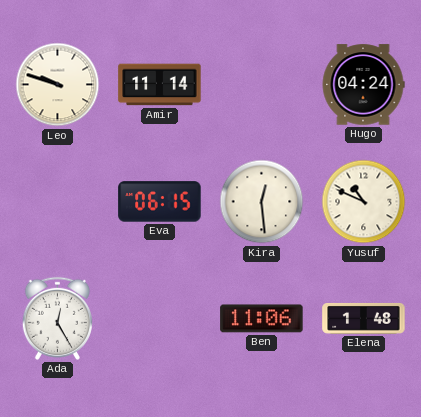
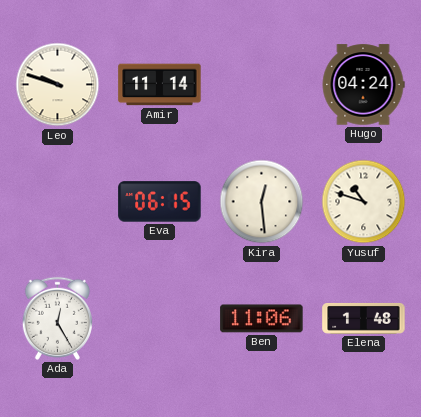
Yusuf: 10:49 -> 10:48
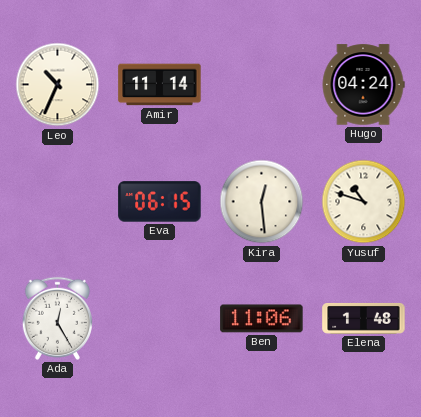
Leo: 9:48 -> 10:34
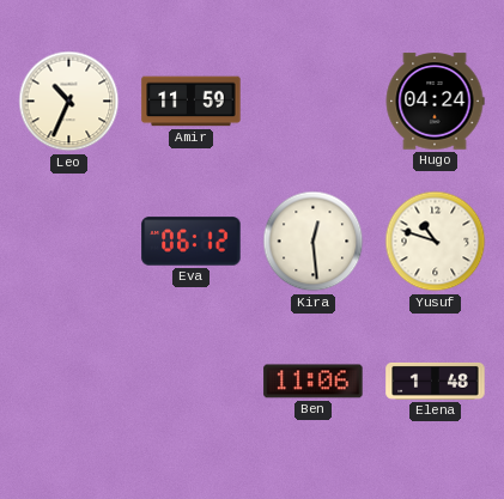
Amir: 11:14 -> 11:59
Eva: 06:15 -> 06:12
Ada: 12:25 -> none
